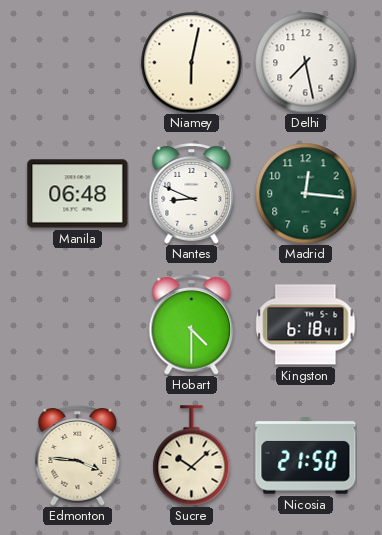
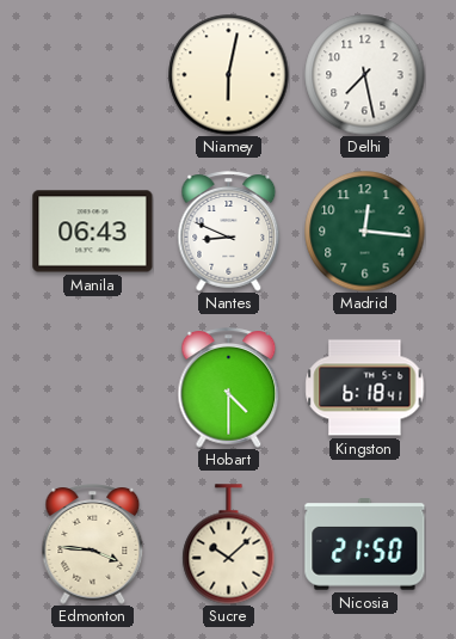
Manila: 06:48 -> 06:43
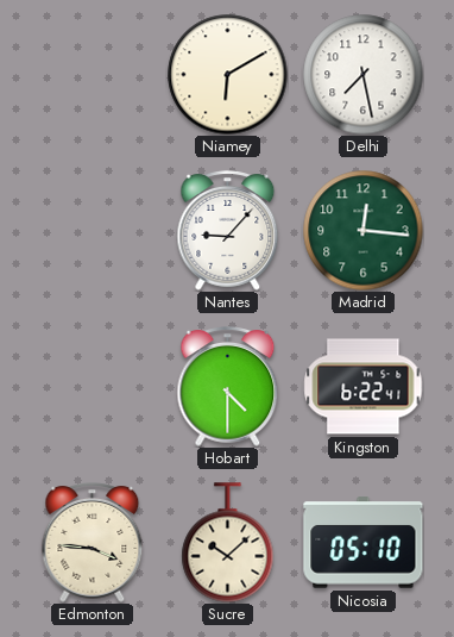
Niamey: 6:02 -> 6:10
Manila: 06:43 -> none
Nantes: 8:49 -> 9:07
Kingston: 6:18 -> 6:22
Nicosia: 21:50 -> 05:10
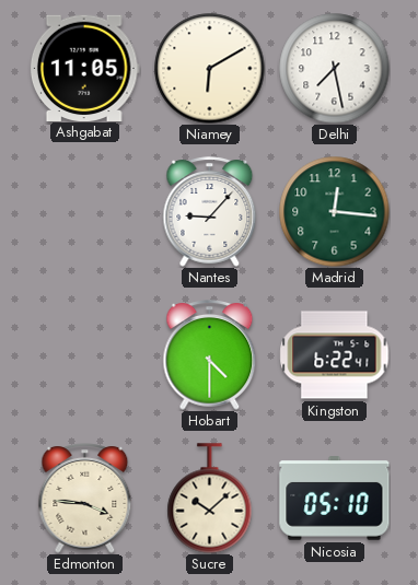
Ashgabat: none -> 11:05
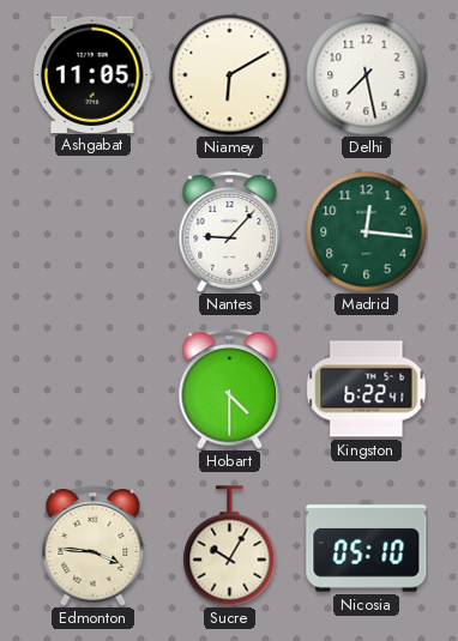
Sucre: 10:08 -> 10:05
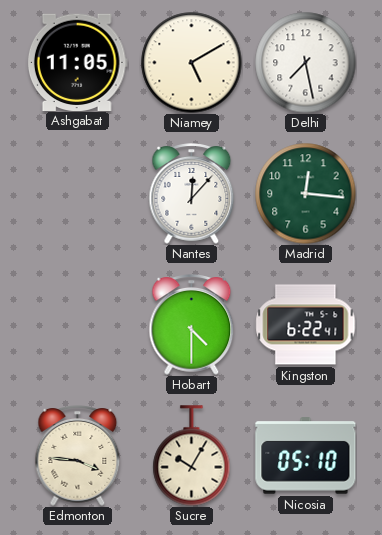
Niamey: 6:10 -> 5:10
Nantes: 9:07 -> 12:07
